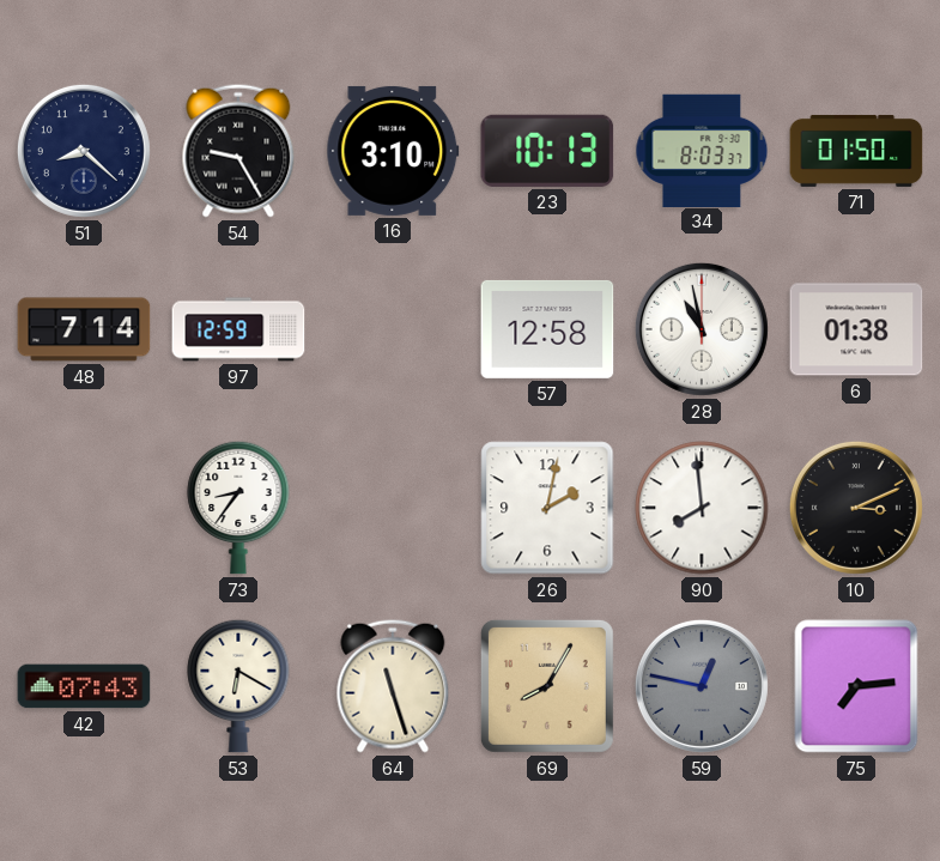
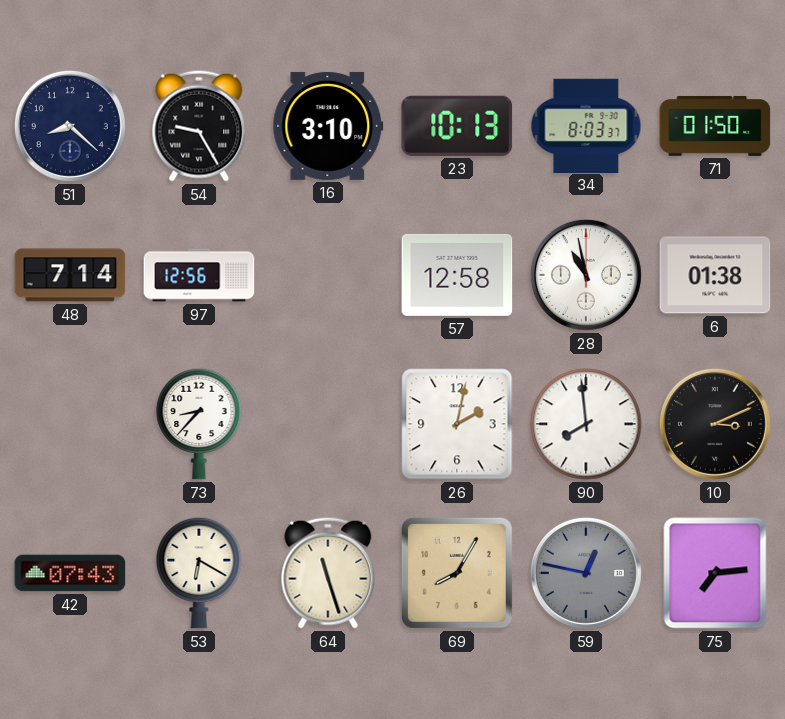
97: 12:59 -> 12:56
73: 8:36 -> 8:37
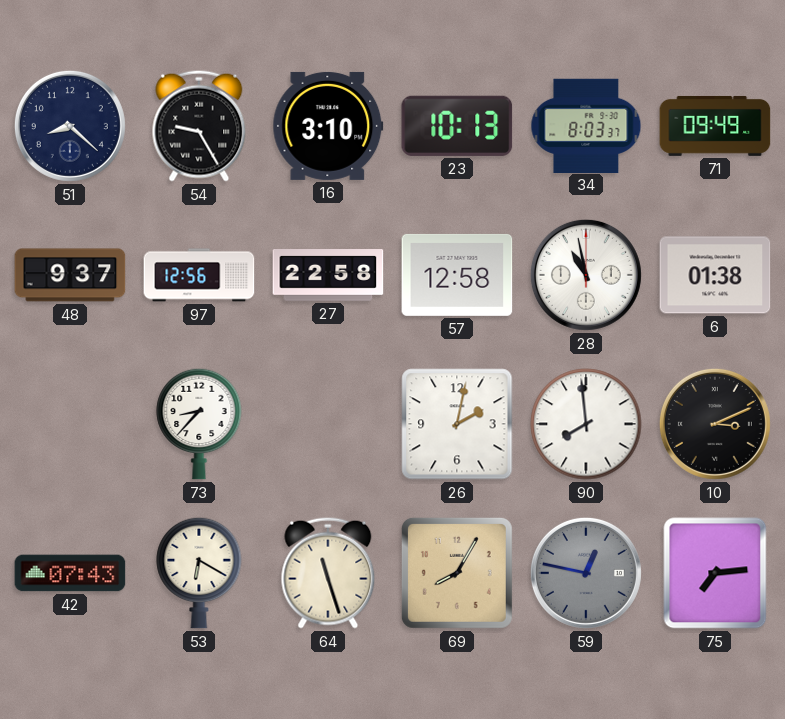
71: 01:50 -> 09:49
48: 7:14 -> 9:37
27: none -> 22:58
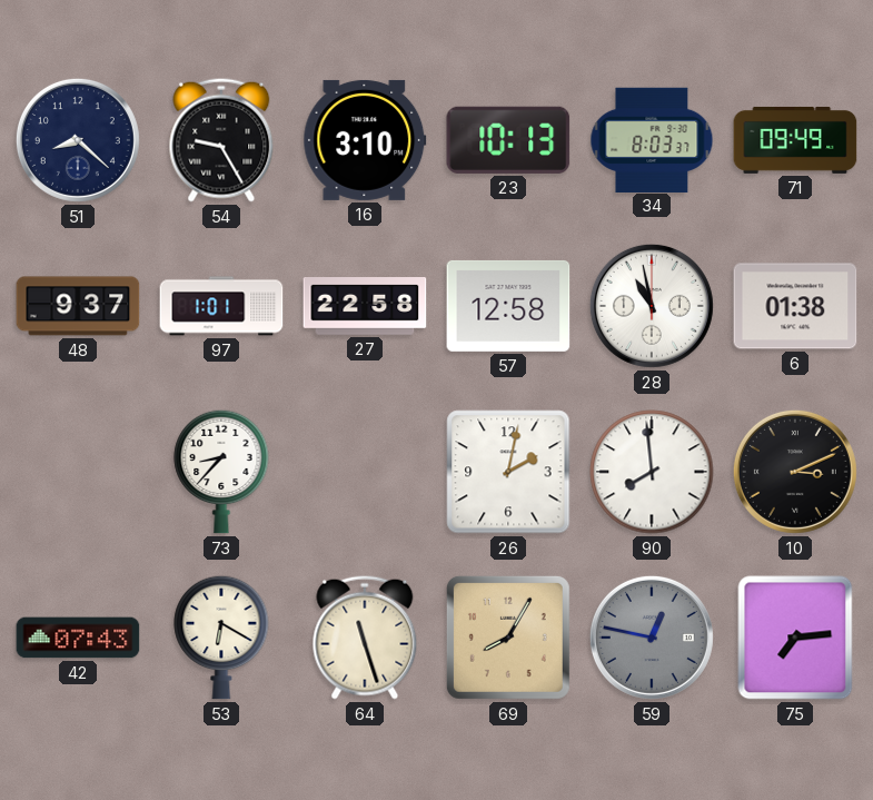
97: 12:56 -> 1:01
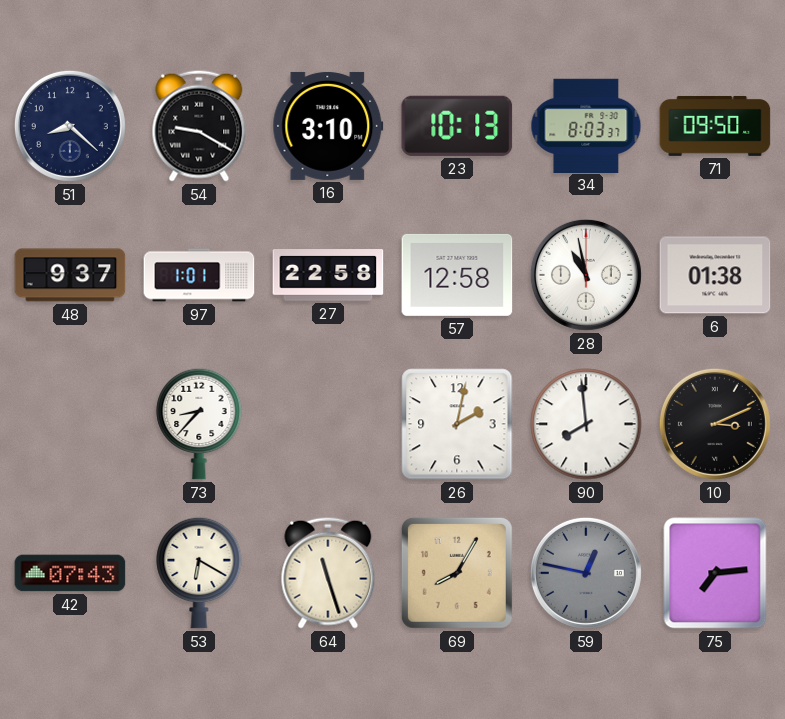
54: 9:25 -> 9:20
71: 09:49 -> 09:50
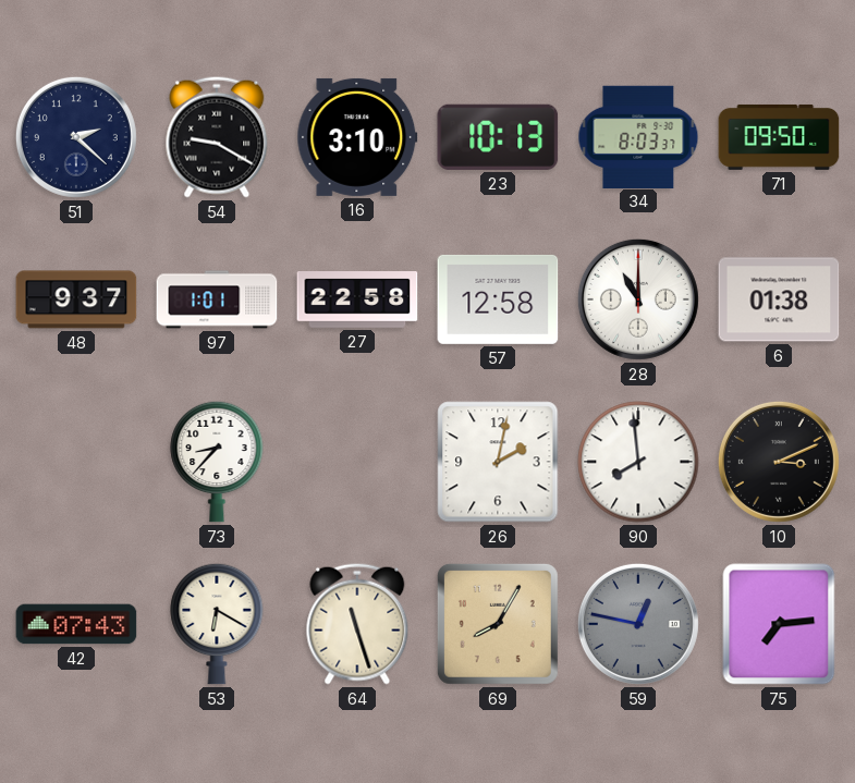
51: 8:22 -> 2:22
28: 10:58 -> 11:00
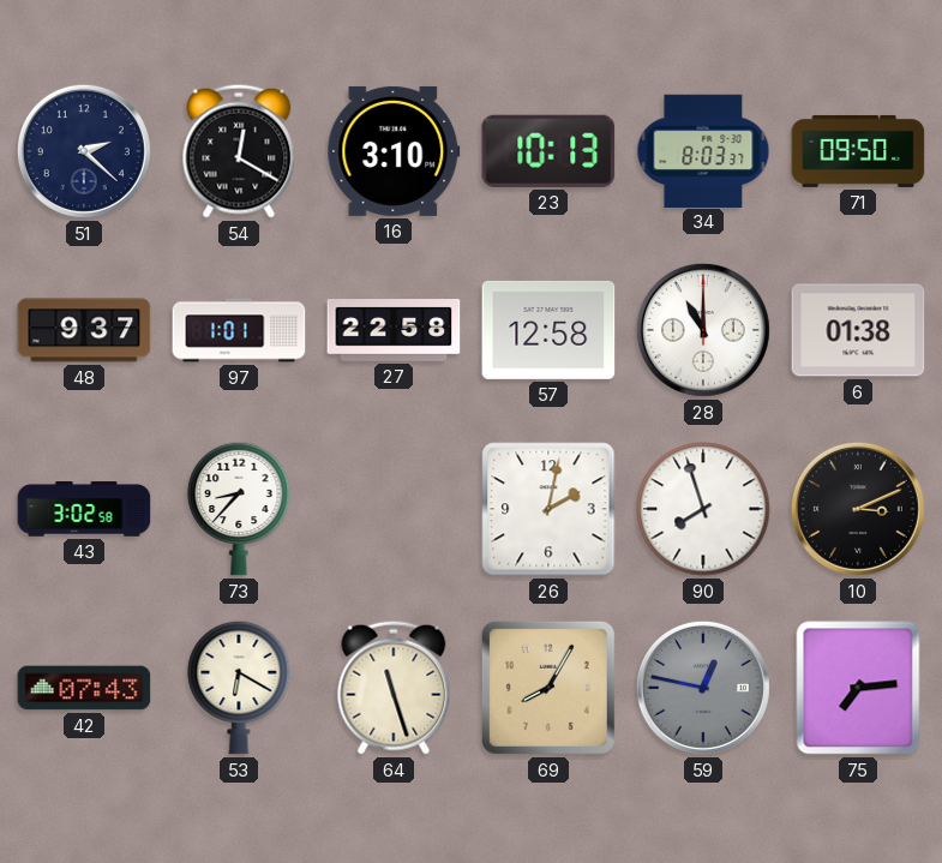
54: 9:20 -> 12:20
43: none -> 3:02
90: 7:59 -> 7:57
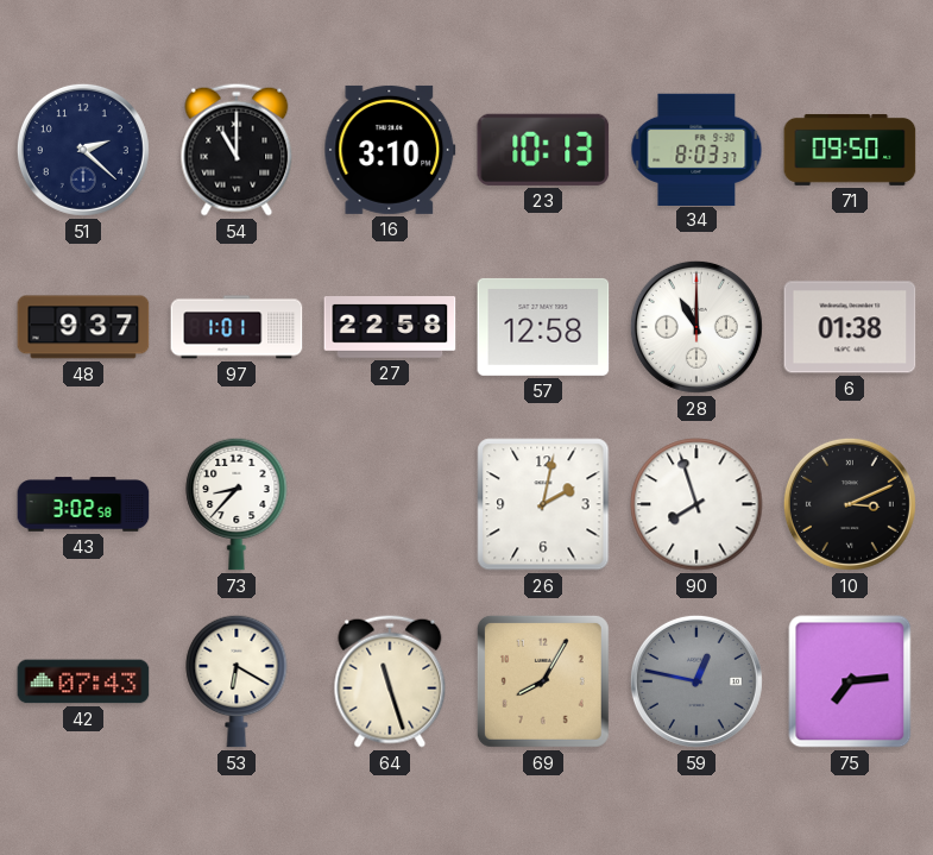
54: 12:20 -> 11:00
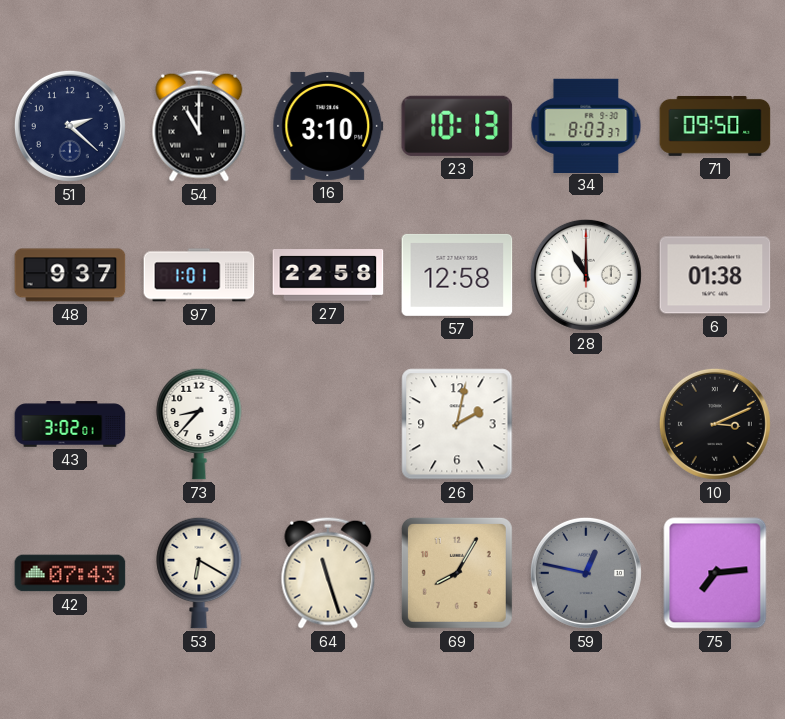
43: 3:02:58 -> 3:02:01
90: 7:57 -> none
